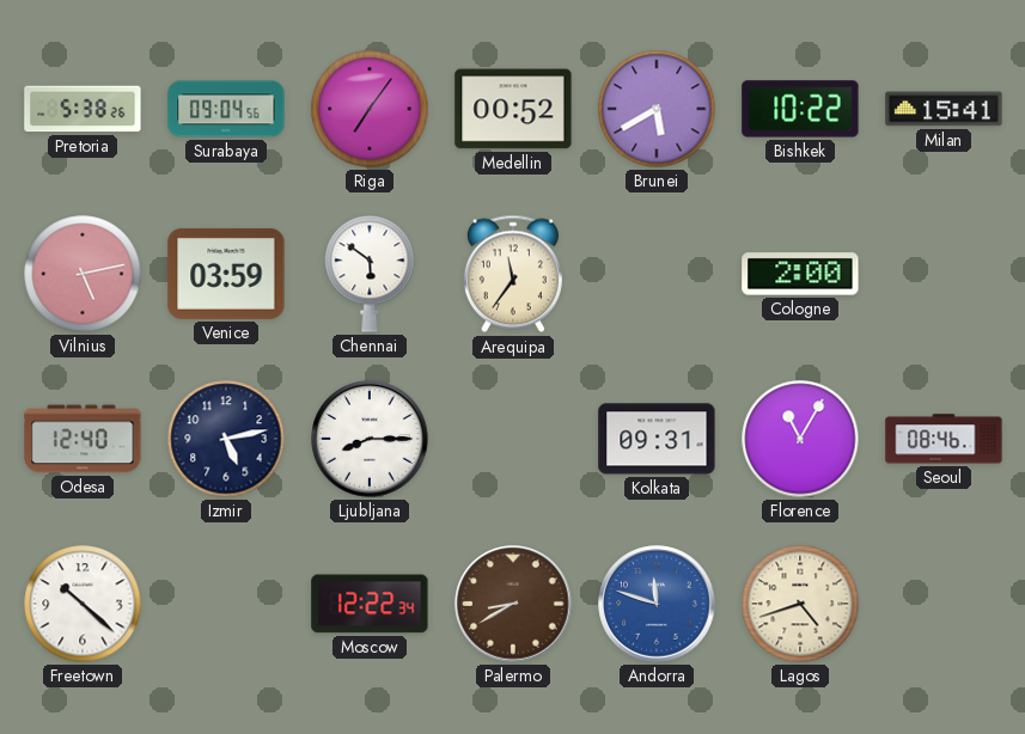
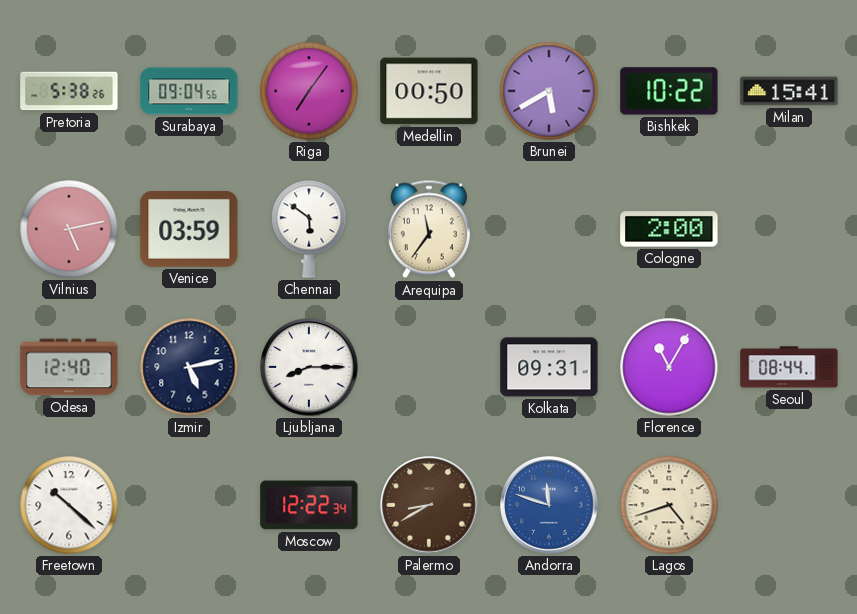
Medellin: 00:52 -> 00:50
Seoul: 08:46 -> 08:44
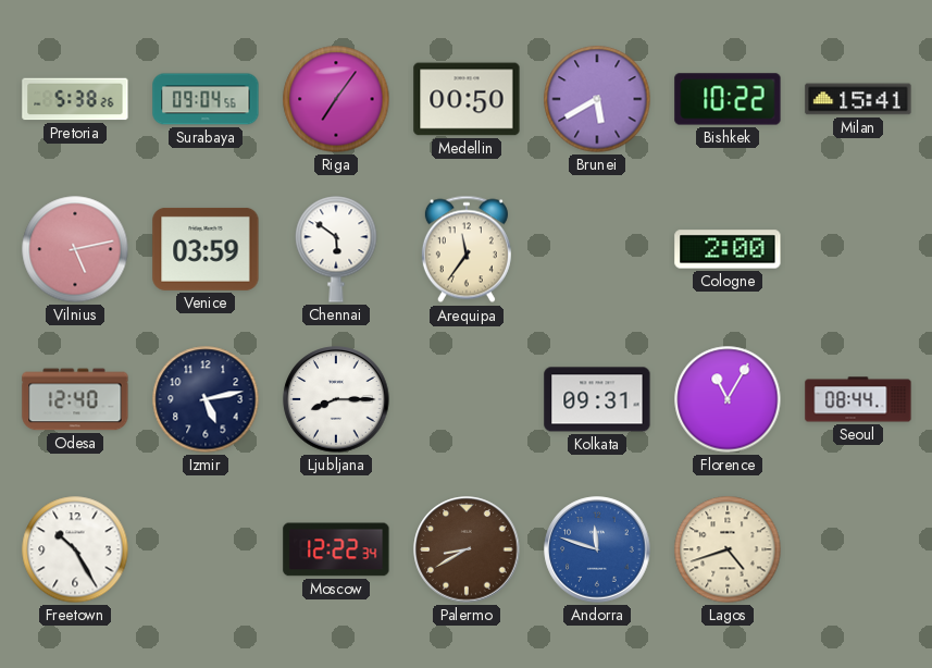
Freetown: 10:22 -> 10:25
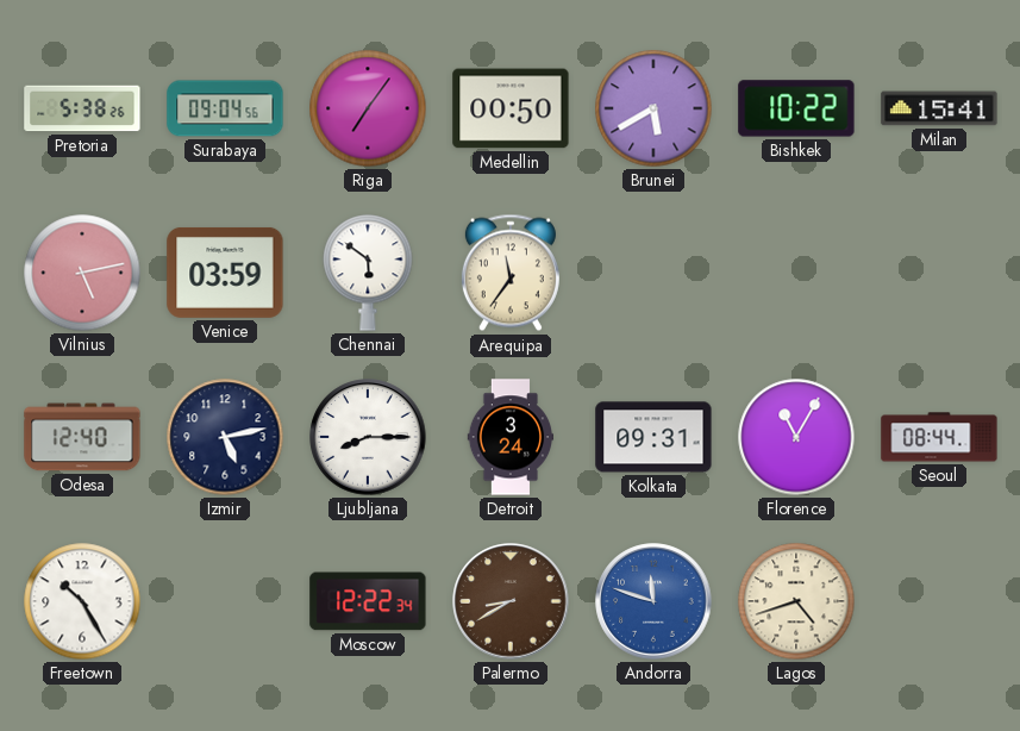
Cologne: 2:00 -> none
Detroit: none -> 3:24
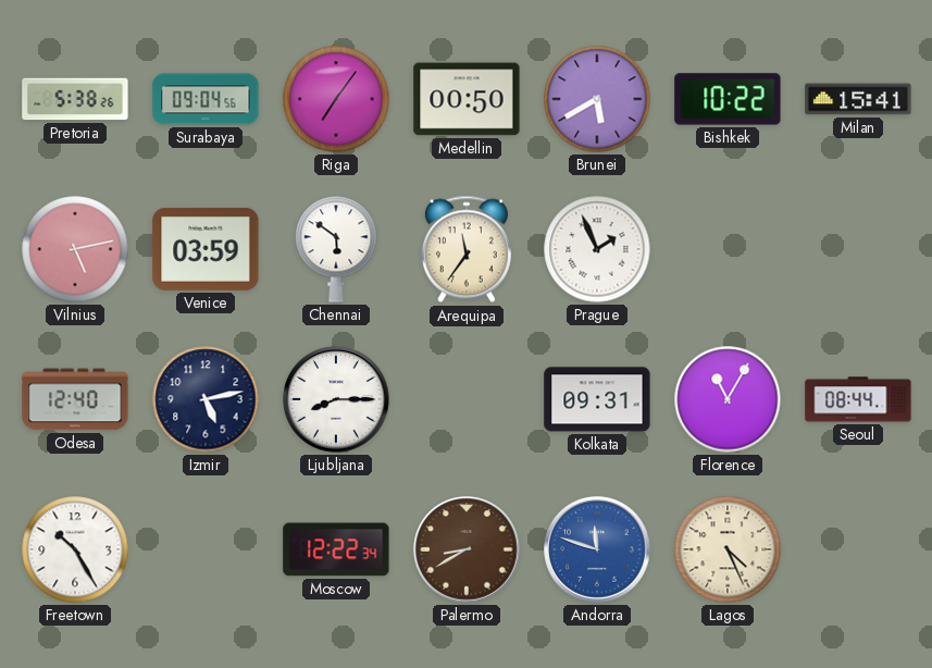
Prague: none -> 1:56
Detroit: 3:24 -> none
Lagos: 4:42 -> 4:26
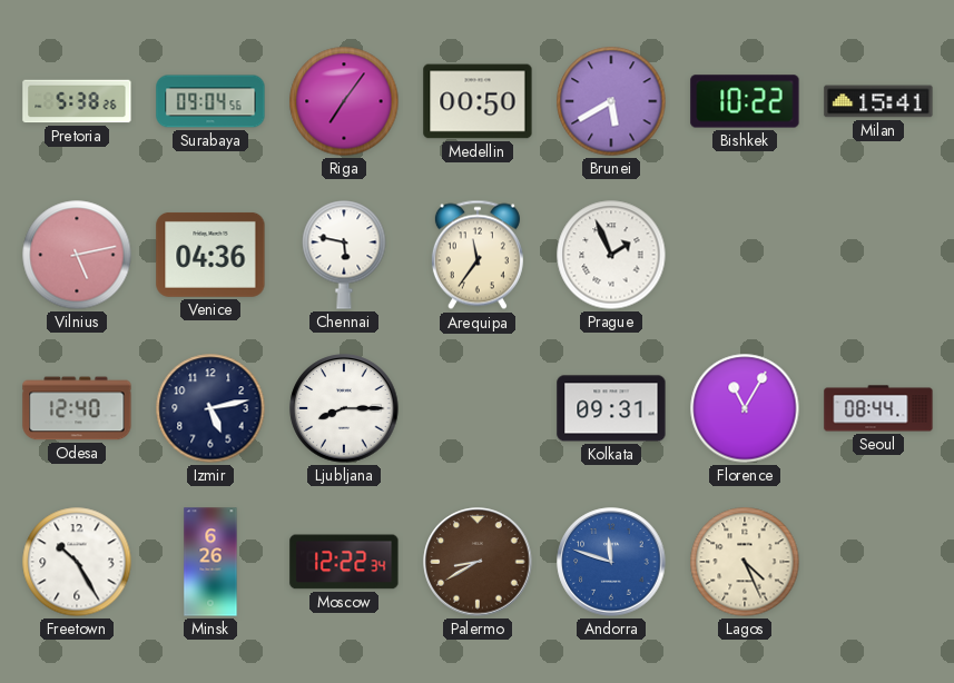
Venice: 03:59 -> 04:36
Chennai: 5:51 -> 5:47
Minsk: none -> 6:26
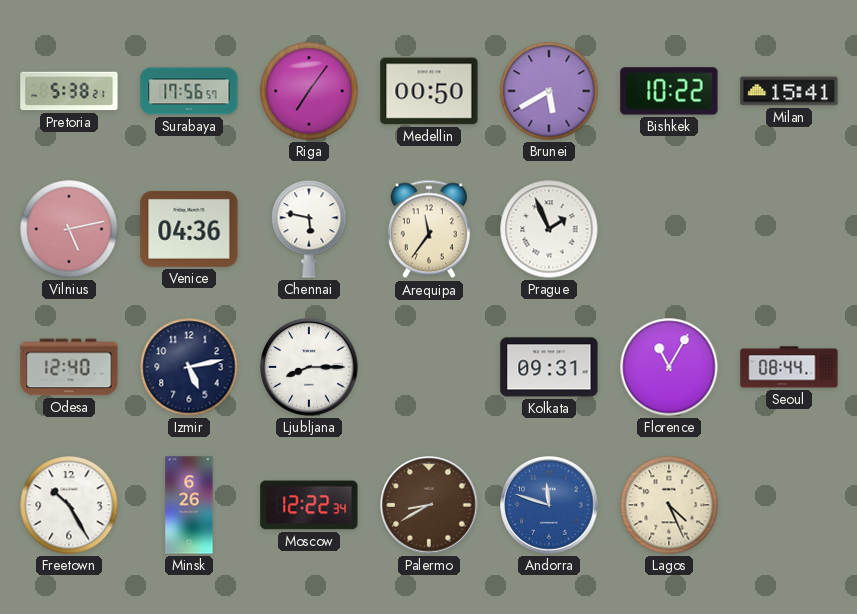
Pretoria: 5:38:26 -> 5:38:21
Surabaya: 09:04 -> 17:56
